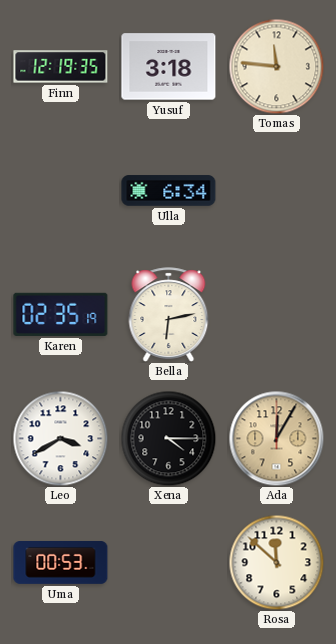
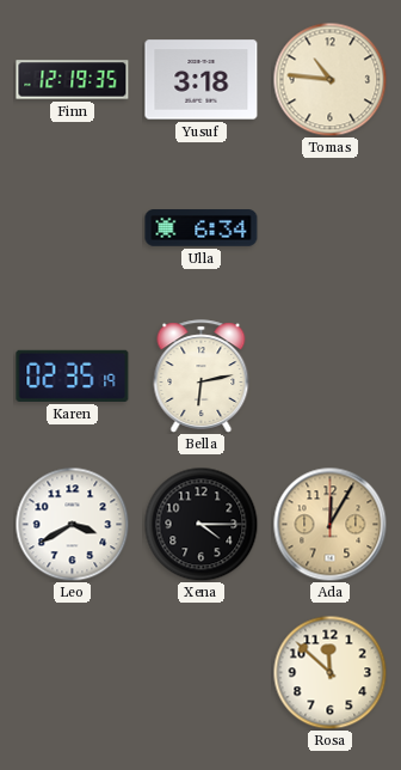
Tomas: 11:46 -> 10:46
Uma: 00:53 -> none
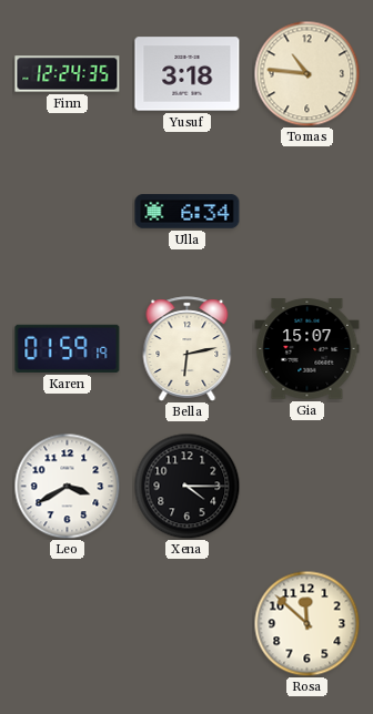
Finn: 12:19 -> 12:24
Karen: 02:35 -> 01:59
Gia: none -> 15:07
Ada: 12:05 -> none
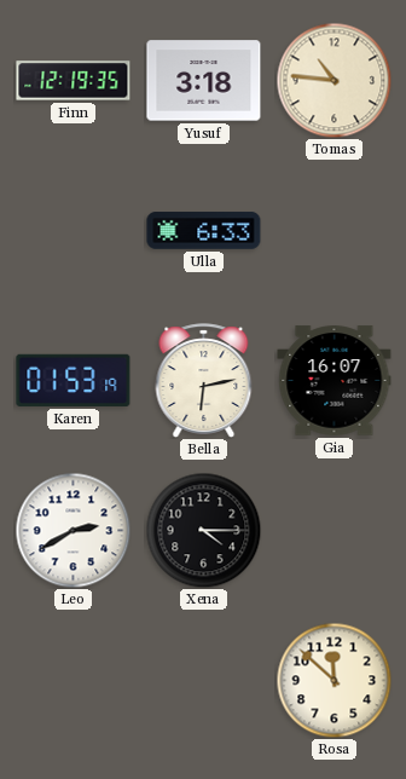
Finn: 12:24 -> 12:19
Ulla: 6:34 -> 6:33
Karen: 01:59 -> 01:53
Gia: 15:07 -> 16:07
Leo: 3:40 -> 2:40
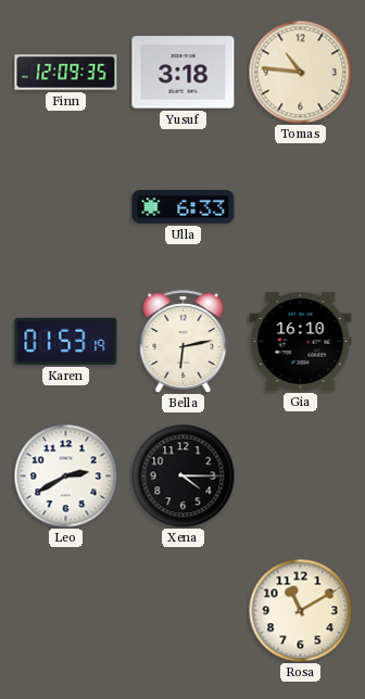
Finn: 12:19 -> 12:09
Gia: 16:07 -> 16:10
Rosa: 11:52 -> 11:10
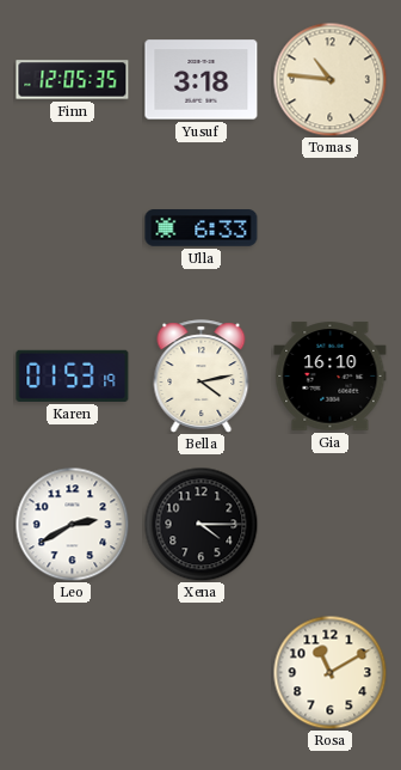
Finn: 12:09 -> 12:05
Bella: 6:13 -> 4:13
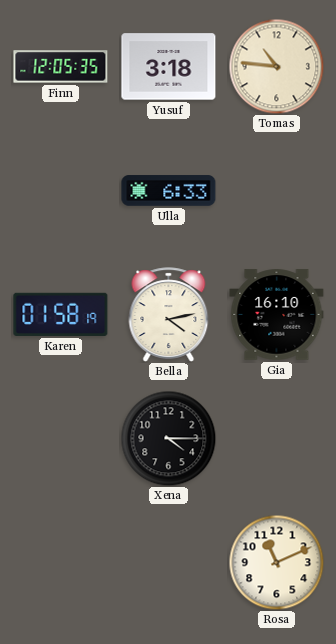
Karen: 01:53 -> 01:58
Leo: 2:40 -> none
Rosa: 11:10 -> 11:11
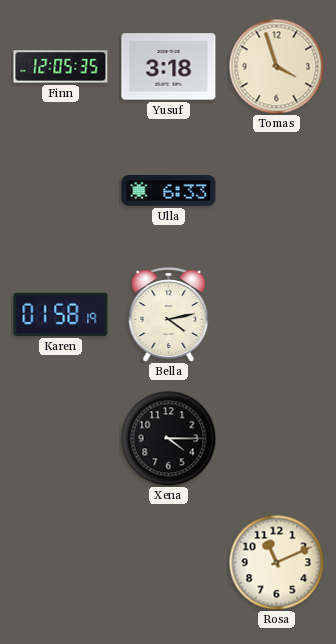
Tomas: 10:46 -> 3:57
Gia: 16:10 -> none
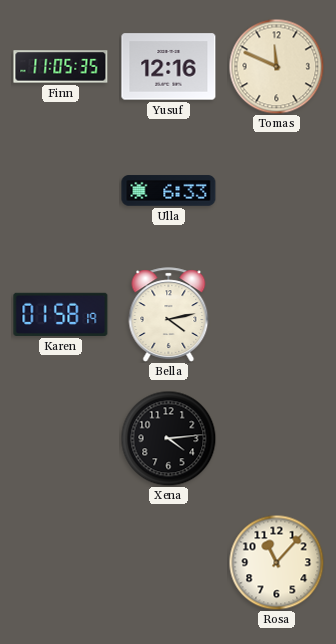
Finn: 12:05 -> 11:05
Yusuf: 3:18 -> 12:16
Tomas: 3:57 -> 11:49
Xena: 4:15 -> 4:14
Rosa: 11:11 -> 11:07
